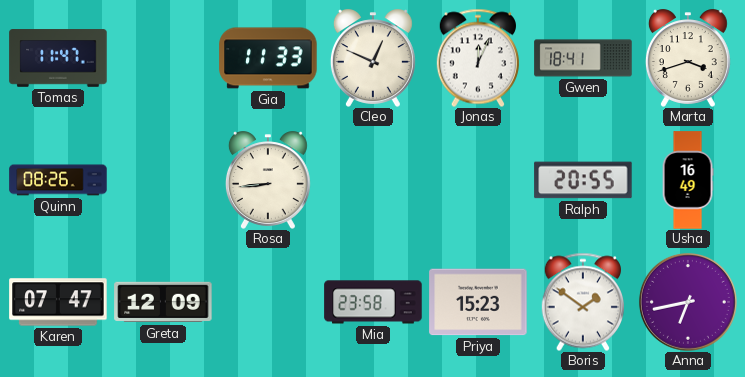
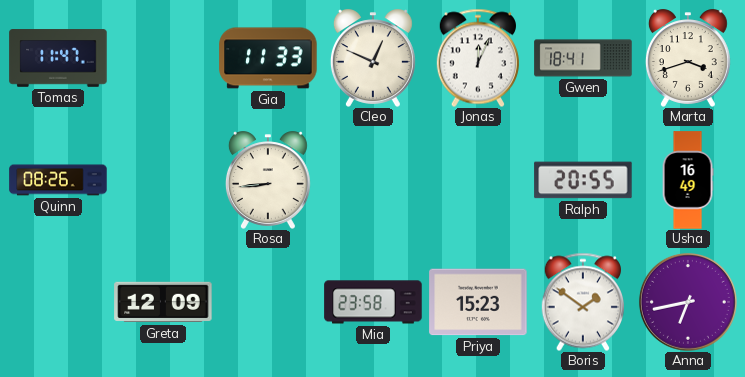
Karen: 07:47 -> none
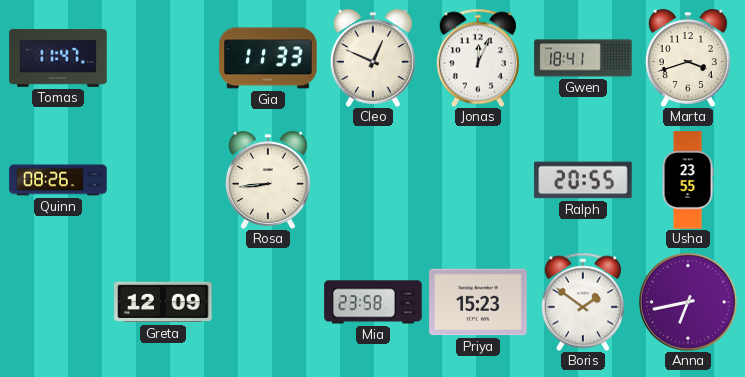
Usha: 16:49 -> 23:55
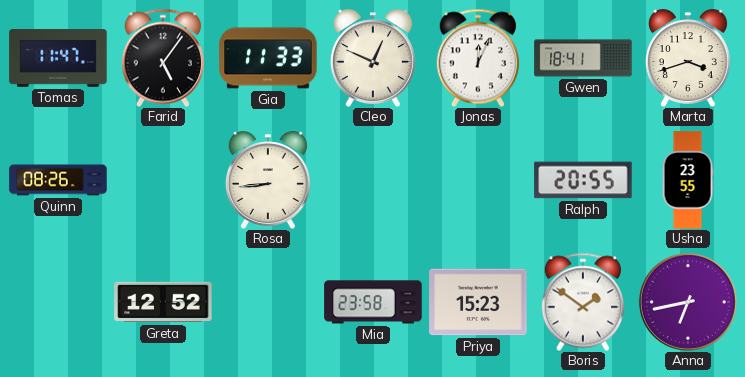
Farid: none -> 5:06
Greta: 12:09 -> 12:52
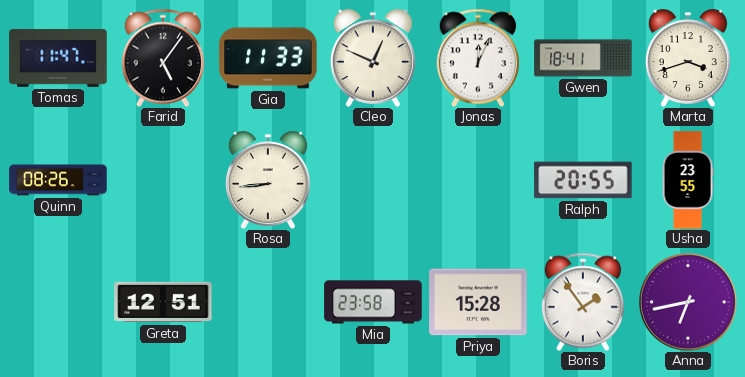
Greta: 12:52 -> 12:51
Priya: 15:23 -> 15:28
Boris: 1:51 -> 1:54
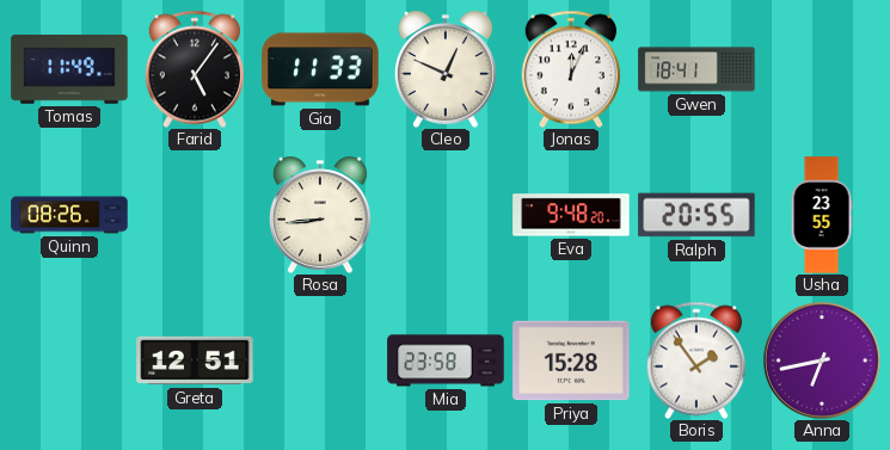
Tomas: 11:47 -> 11:49
Marta: 3:42 -> none
Eva: none -> 9:48
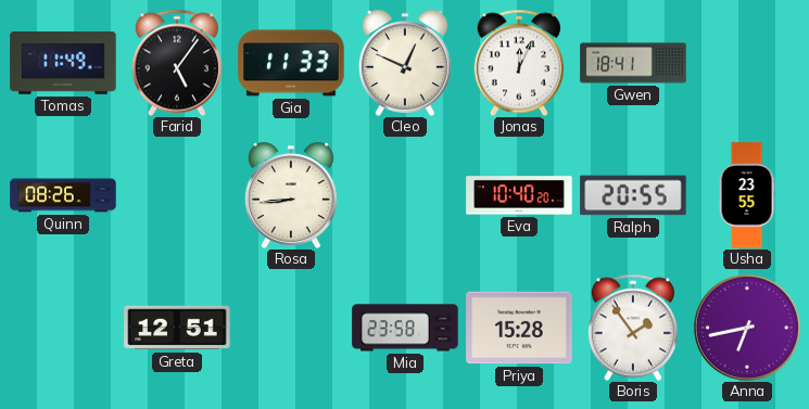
Eva: 9:48 -> 10:40
